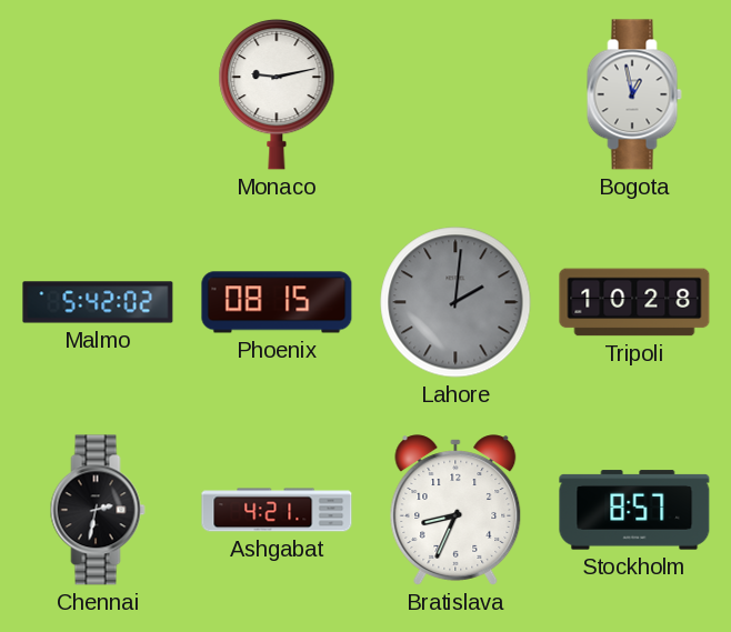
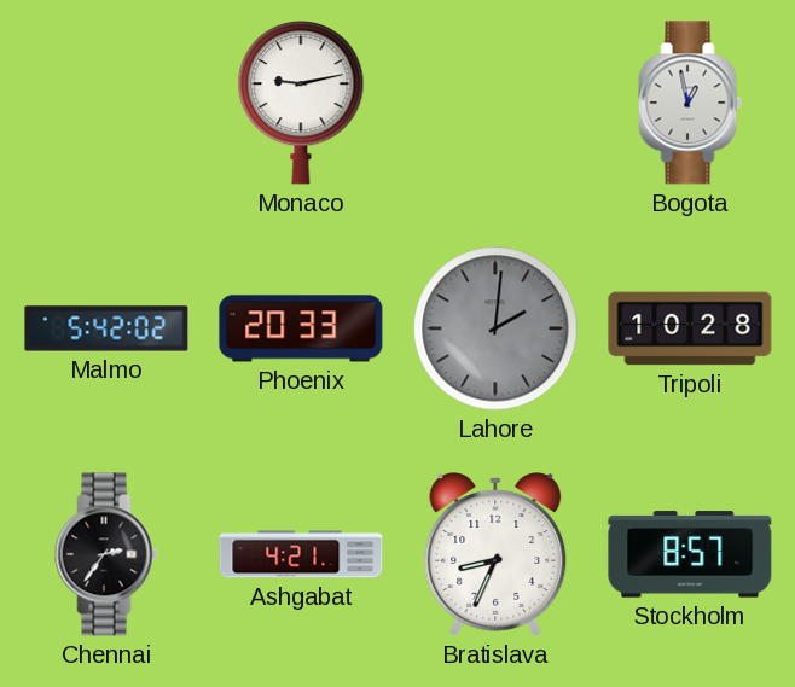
Phoenix: 08:15 -> 20:33
Chennai: 2:32 -> 2:36
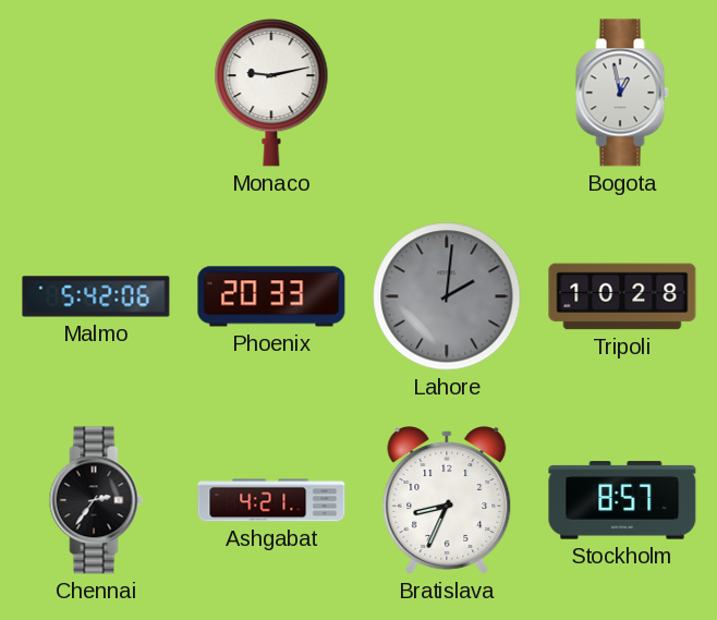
Malmo: 5:42:02 -> 5:42:06
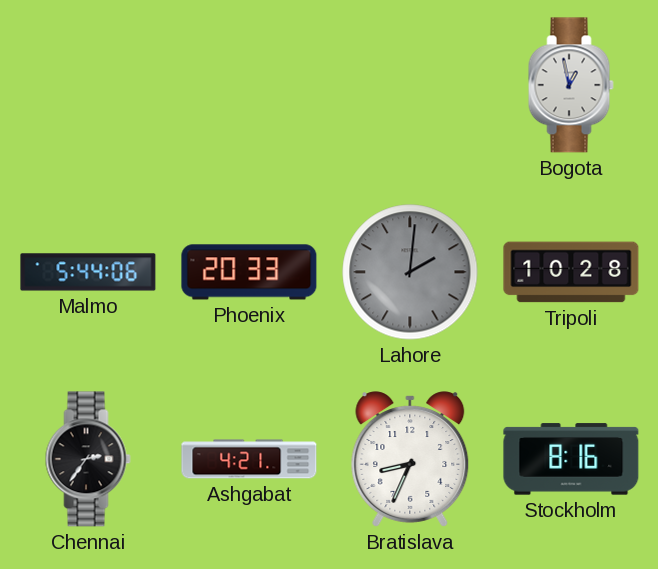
Monaco: 9:13 -> none
Malmo: 5:42 -> 5:44
Stockholm: 8:57 -> 8:16
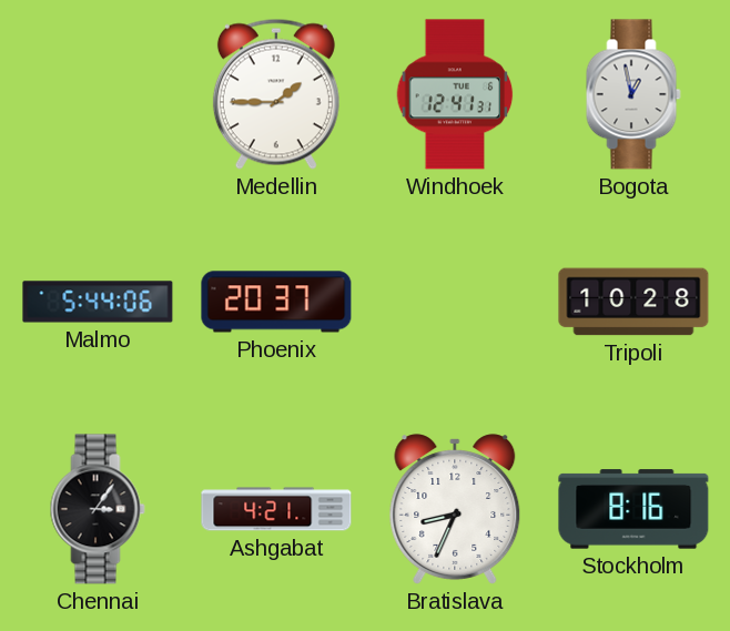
Medellin: none -> 1:45
Windhoek: none -> 12:41
Phoenix: 20:33 -> 20:37
Lahore: 2:01 -> none
Chennai: 2:36 -> 3:06
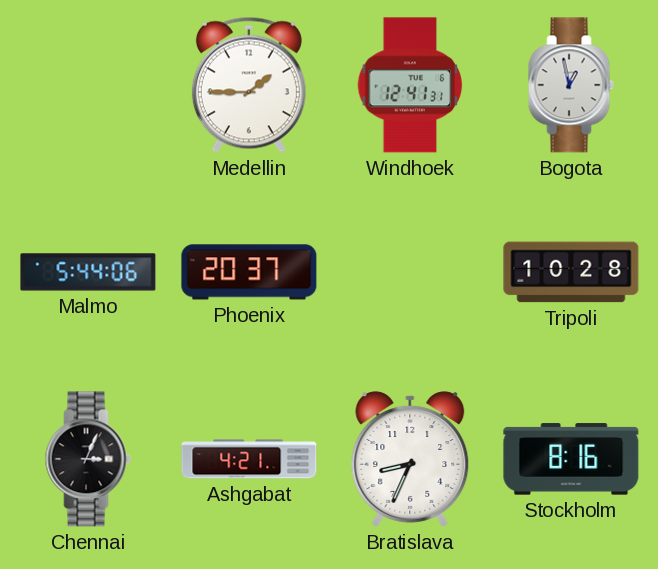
Chennai: 3:06 -> 3:04
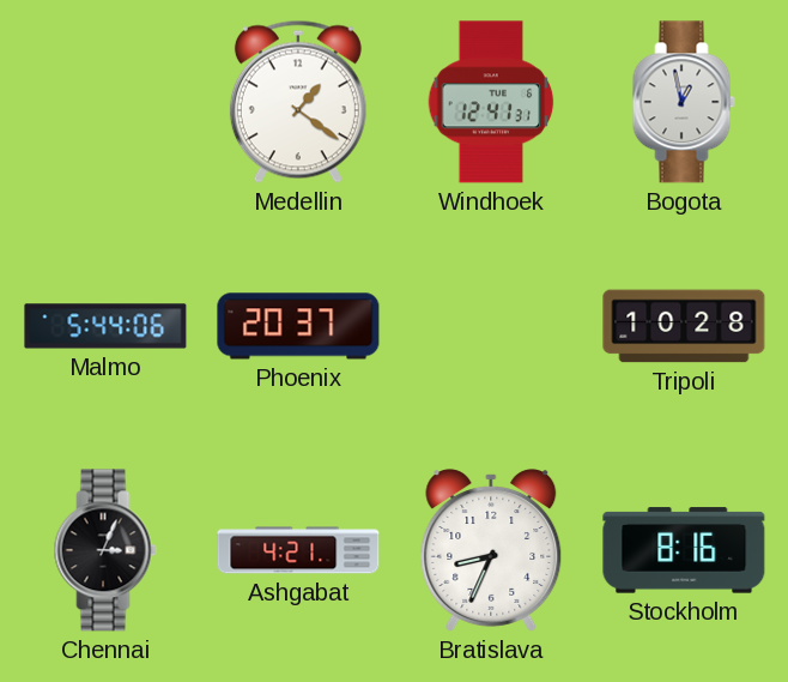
Medellin: 1:45 -> 1:21
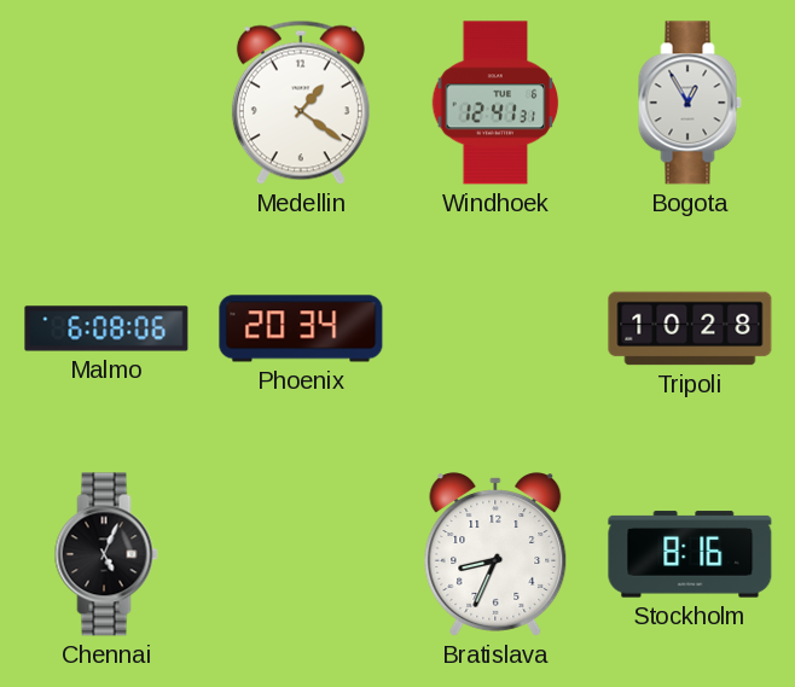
Bogota: 12:58 -> 12:55
Malmo: 5:44 -> 6:08
Phoenix: 20:37 -> 20:34
Chennai: 3:04 -> 5:04
Ashgabat: 4:21 -> none
